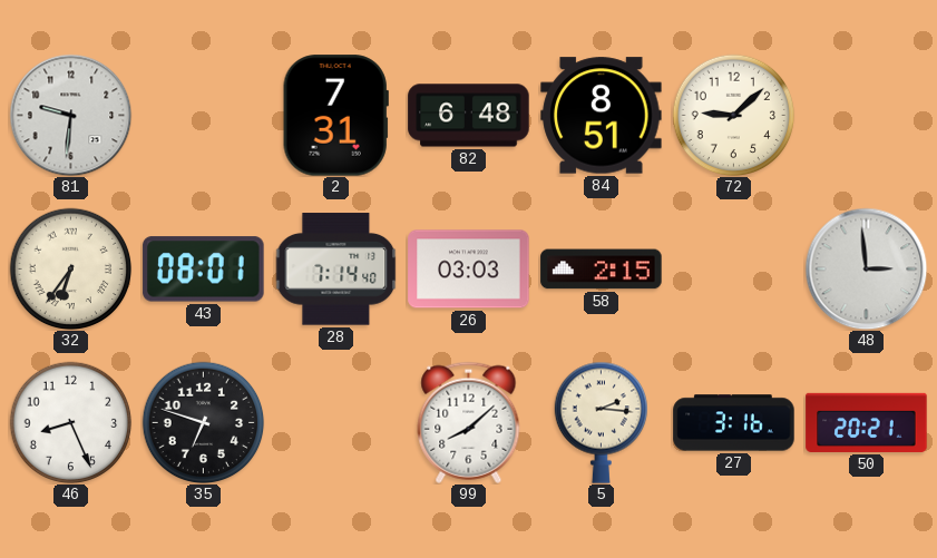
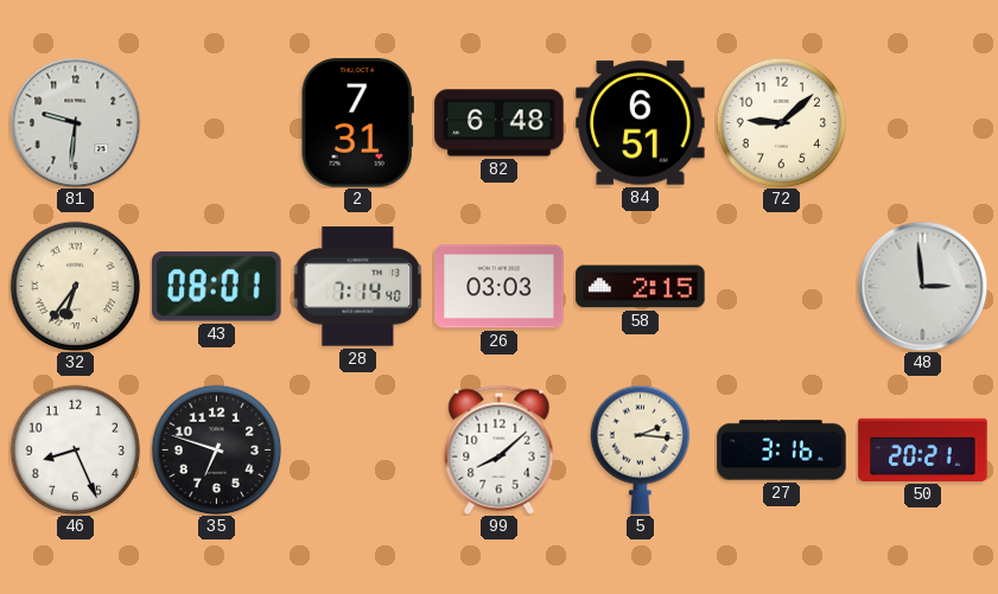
84: 8:51 -> 6:51
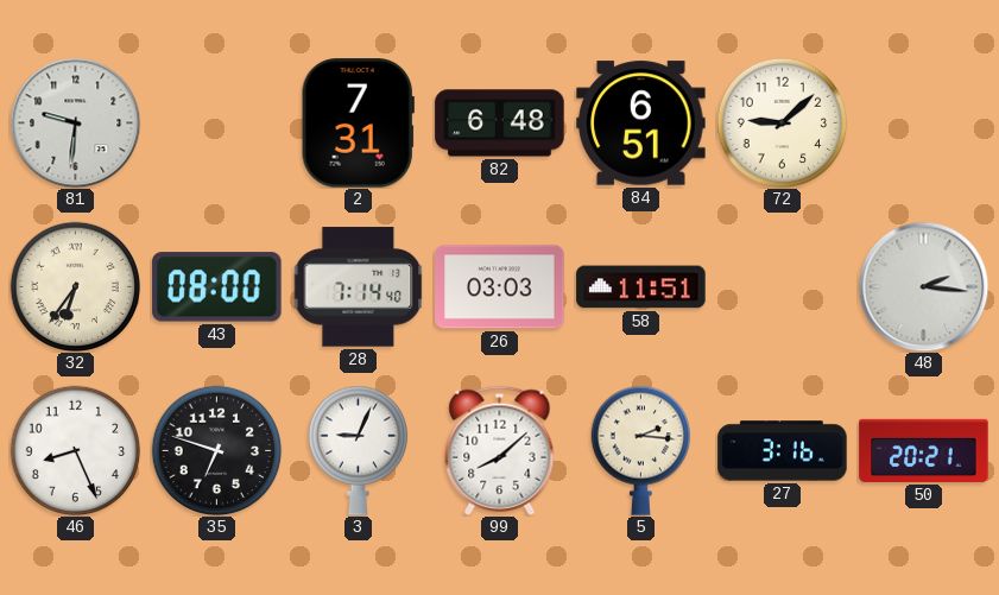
43: 08:01 -> 08:00
58: 2:15 -> 11:51
48: 2:59 -> 2:16
3: none -> 9:04
